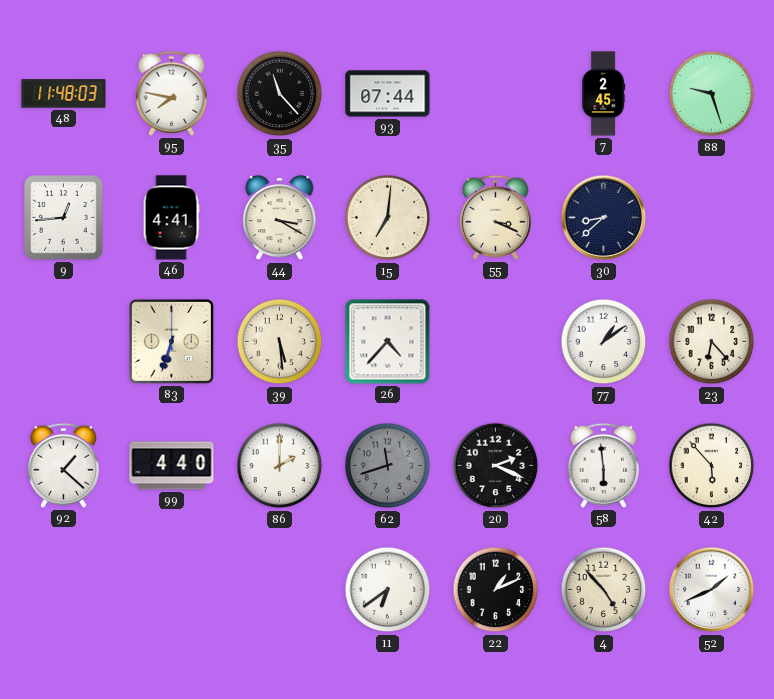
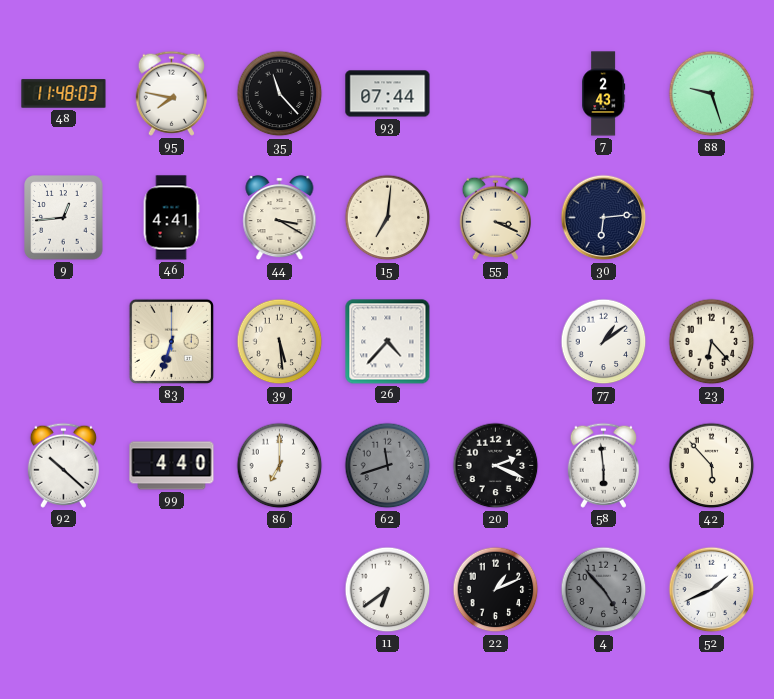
7: 2:45 -> 2:43
30: 8:38 -> 6:14
92: 1:22 -> 10:22
86: 2:00 -> 7:00
4 dial: cream -> grey
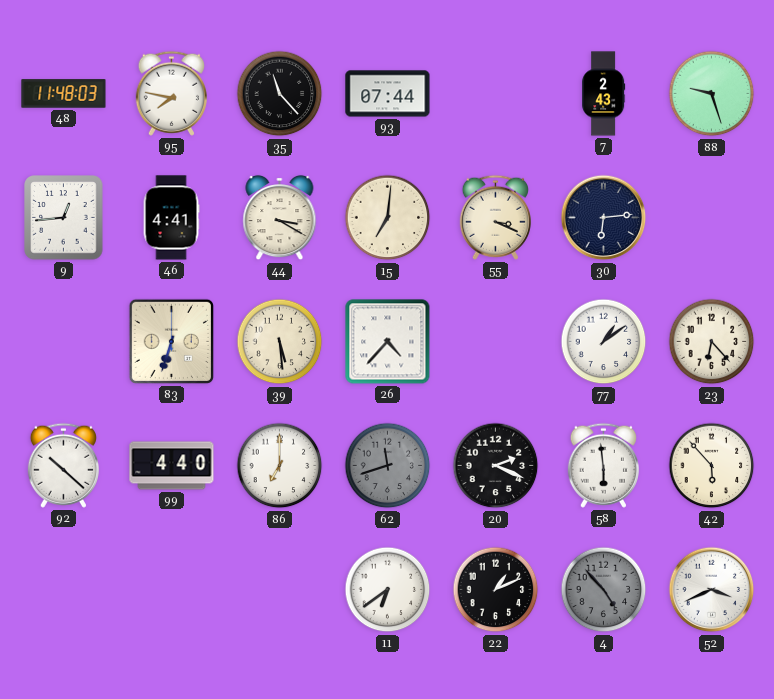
52: 1:41 -> 3:41
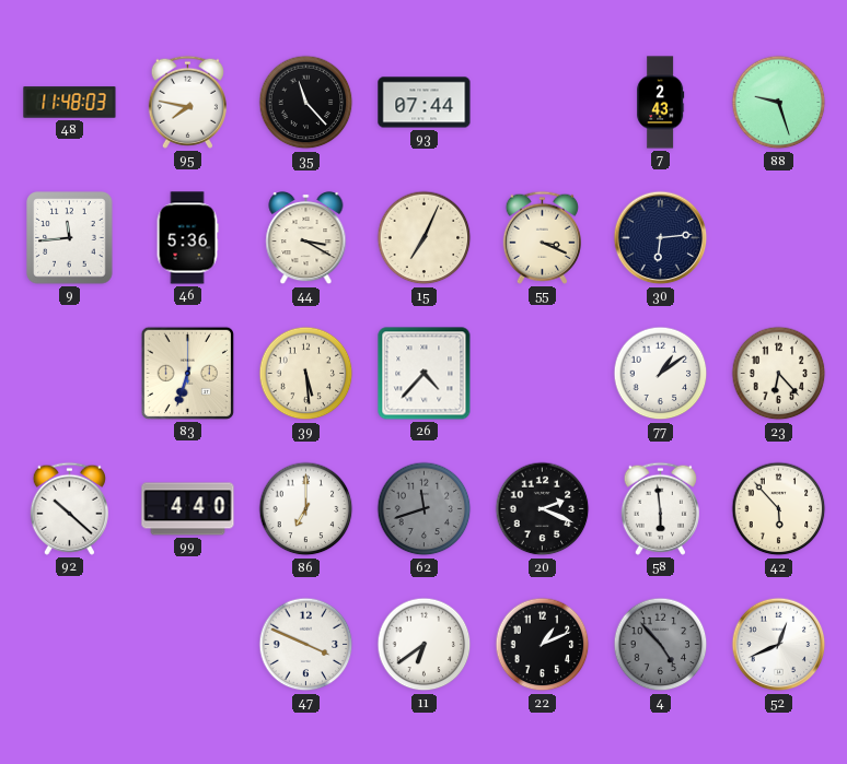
9: 12:44 -> 11:44
46: 4:41 -> 5:36
15: 7:01 -> 7:04
47: none -> 3:49
52: 3:41 -> 12:41
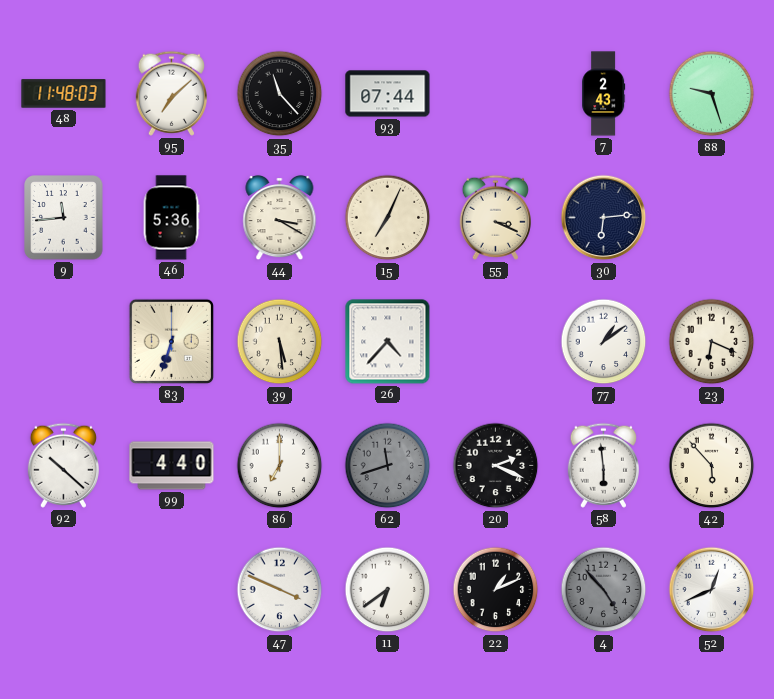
95: 7:47 -> 7:08
23: 6:23 -> 6:19
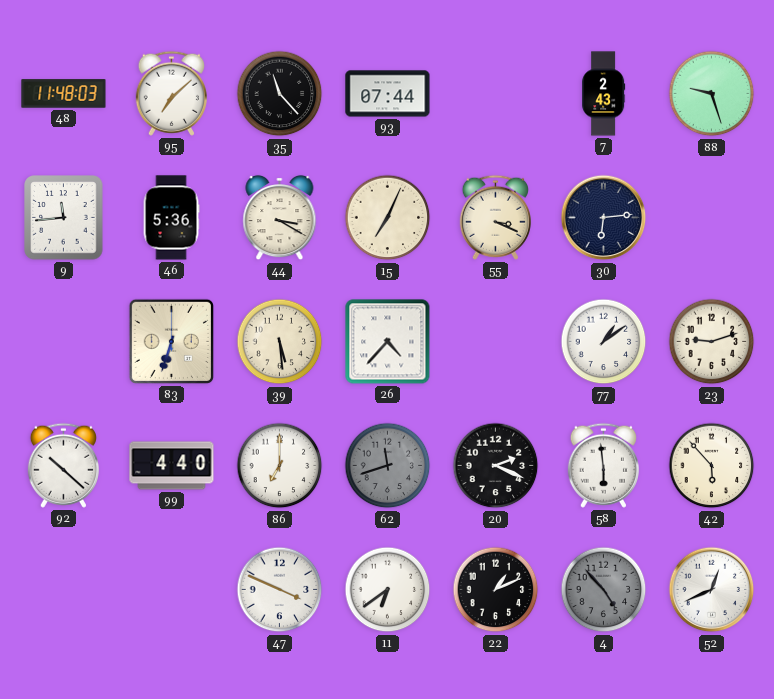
23: 6:19 -> 9:12
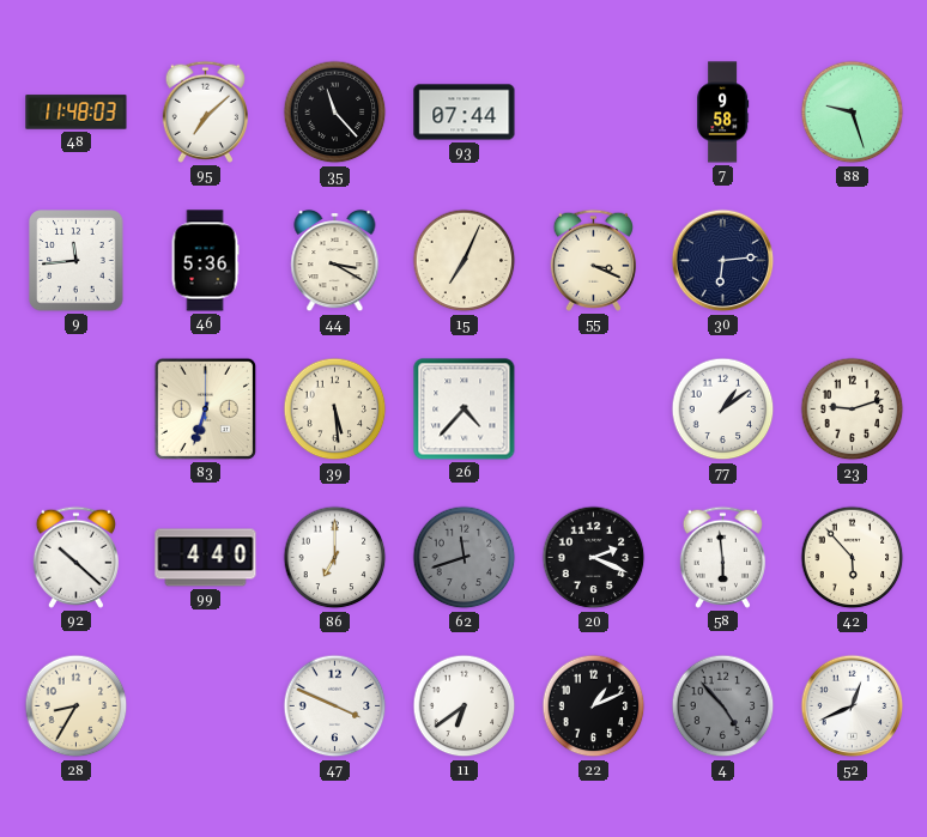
7: 2:43 -> 9:58
28: none -> 8:35
